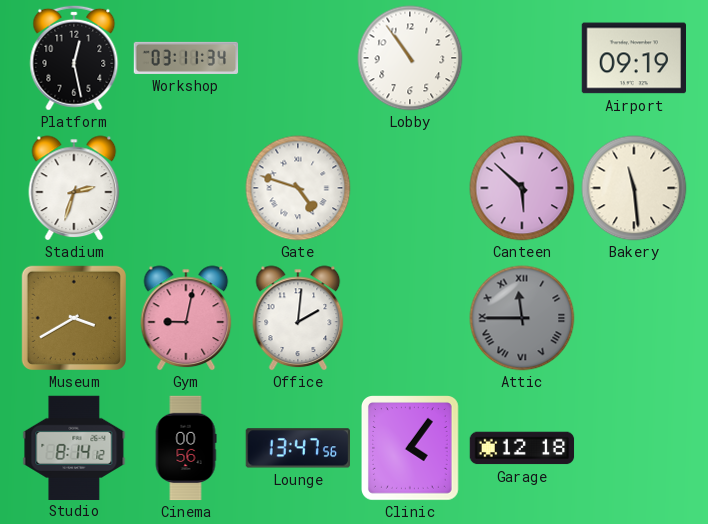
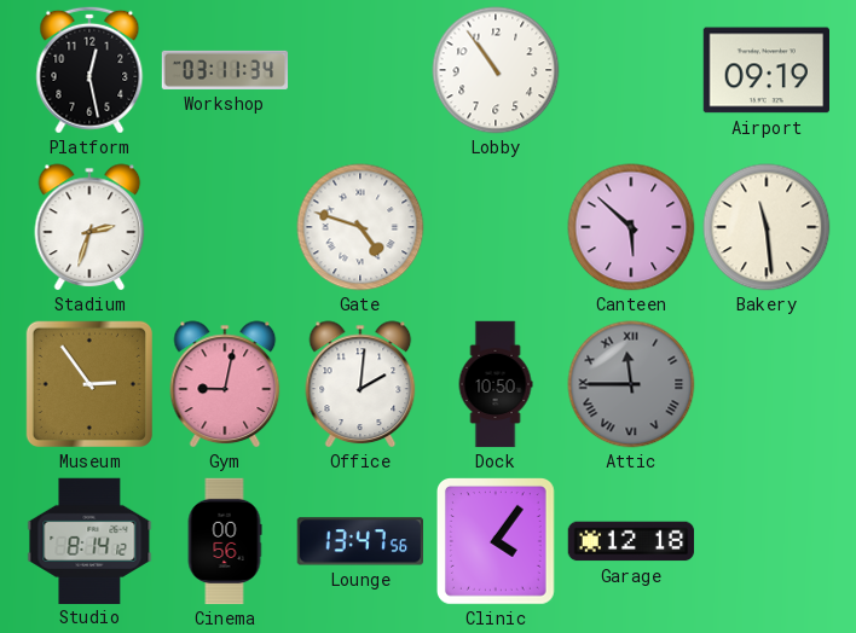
Museum: 3:40 -> 2:54
Dock: none -> 10:50
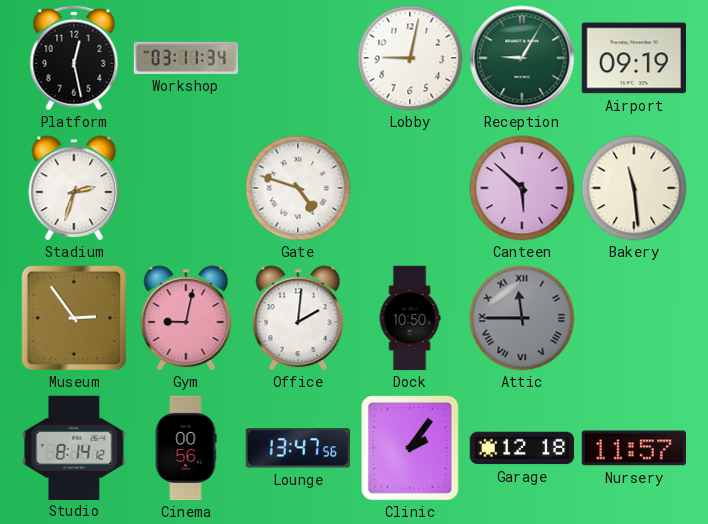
Lobby: 10:54 -> 9:02
Reception: none -> 9:05
Clinic: 4:06 -> 2:06
Nursery: none -> 11:57
